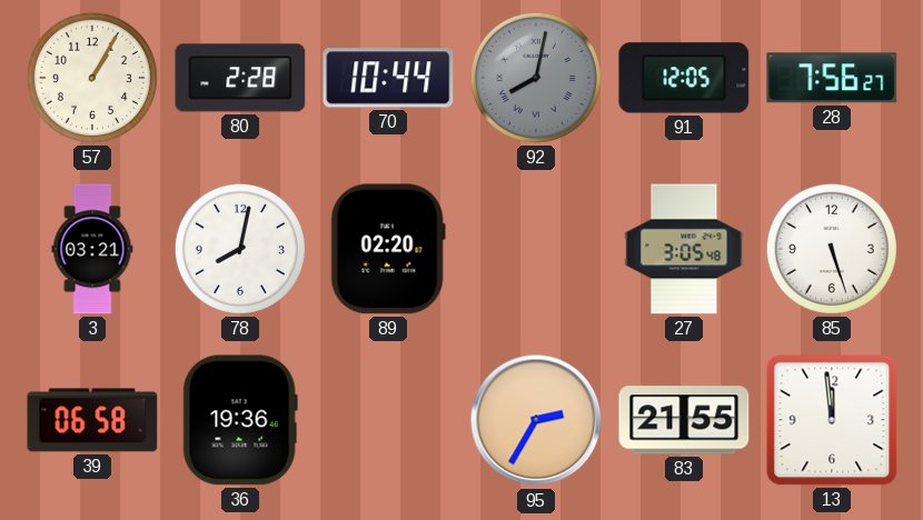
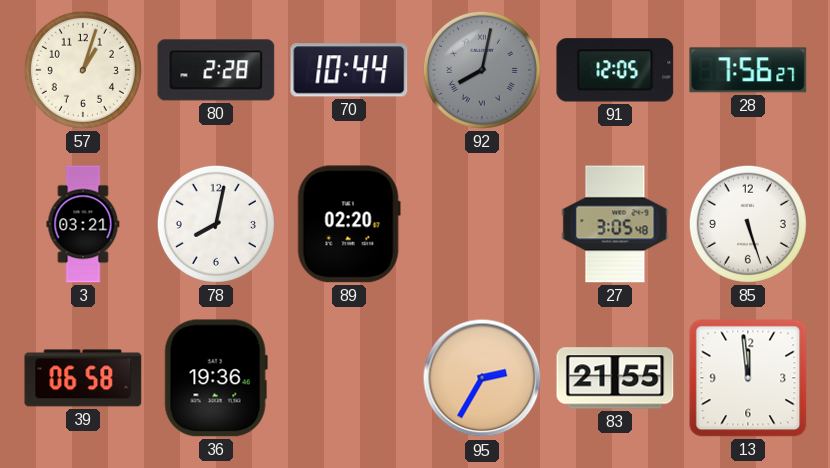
57: 1:05 -> 1:03
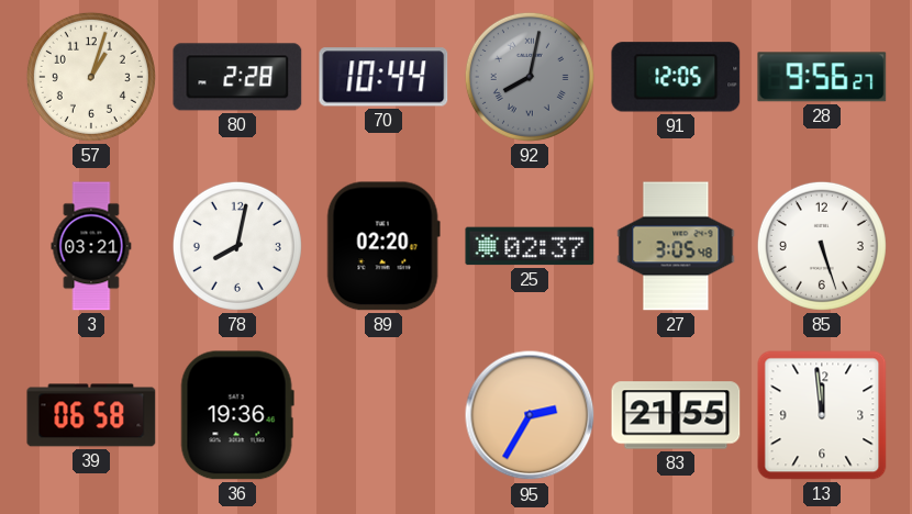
28: 7:56 -> 9:56
25: none -> 02:37
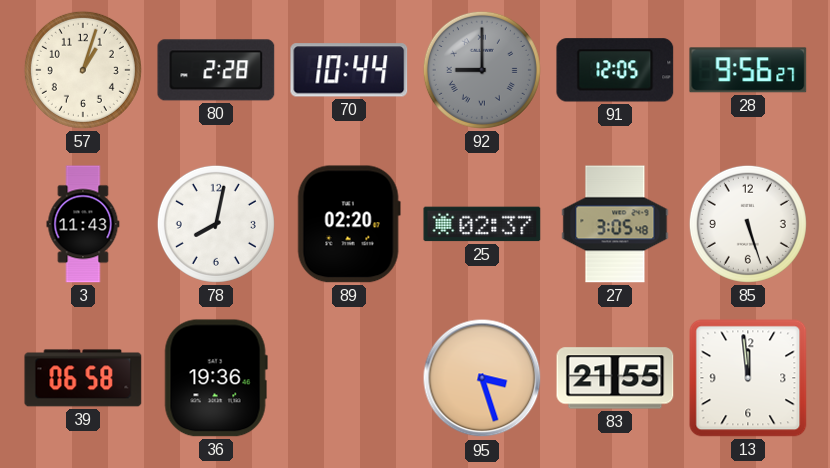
92: 8:02 -> 9:00
3: 03:21 -> 11:43
95: 2:35 -> 3:27
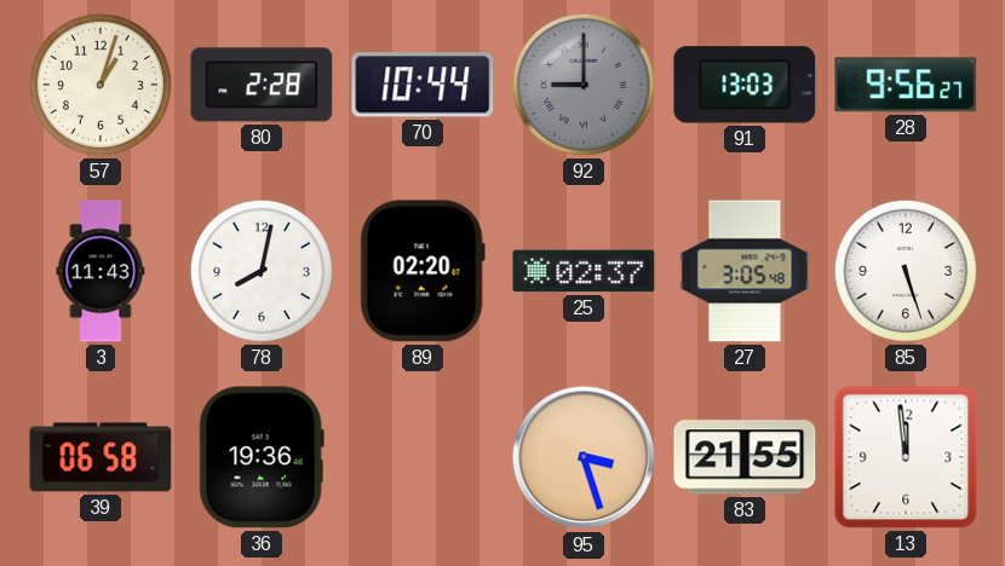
91: 12:05 -> 13:03
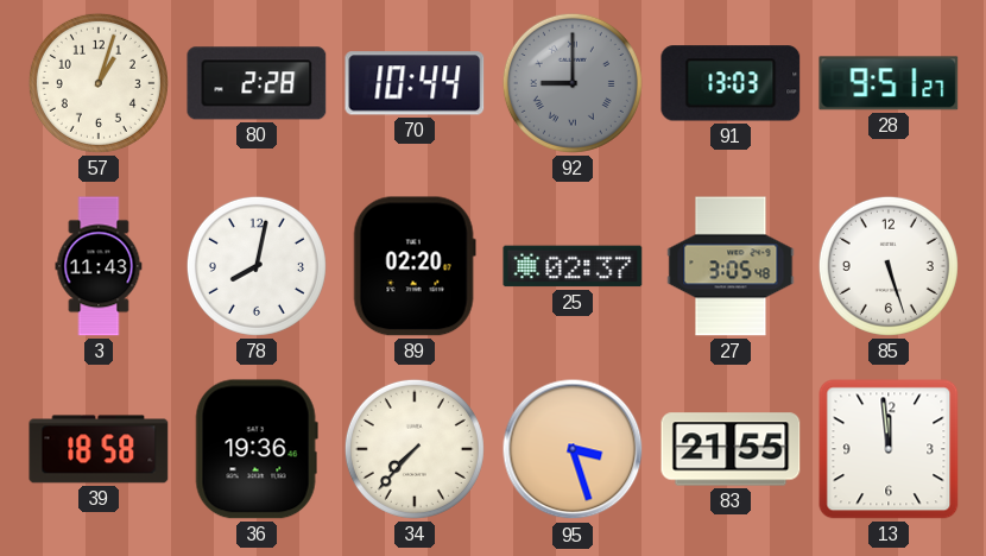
28: 9:56 -> 9:51
39: 06:58 -> 18:58
34: none -> 7:37
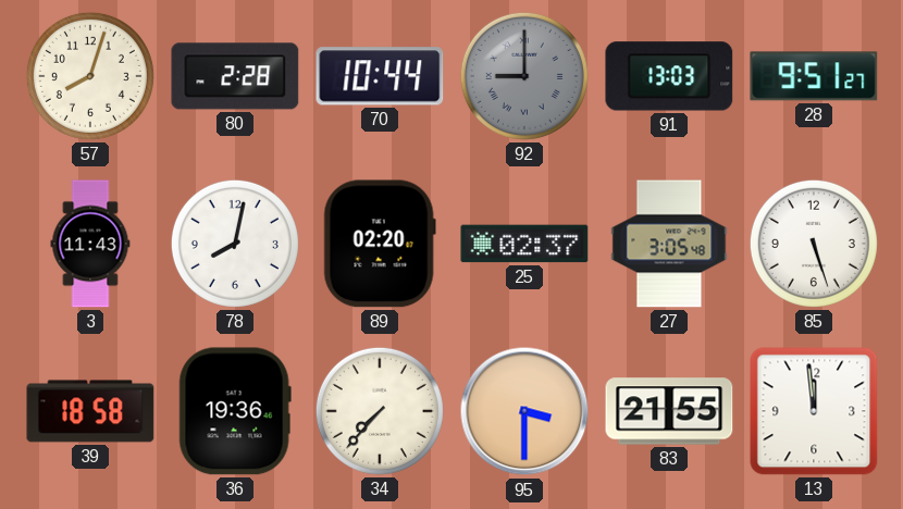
57: 1:03 -> 8:03
95: 3:27 -> 3:30
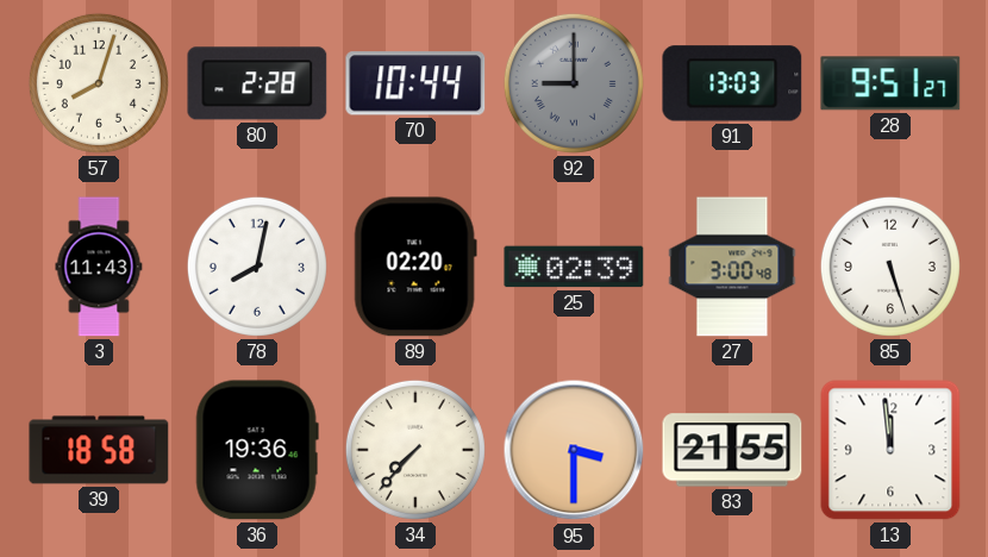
25: 02:37 -> 02:39
27: 3:05 -> 3:00
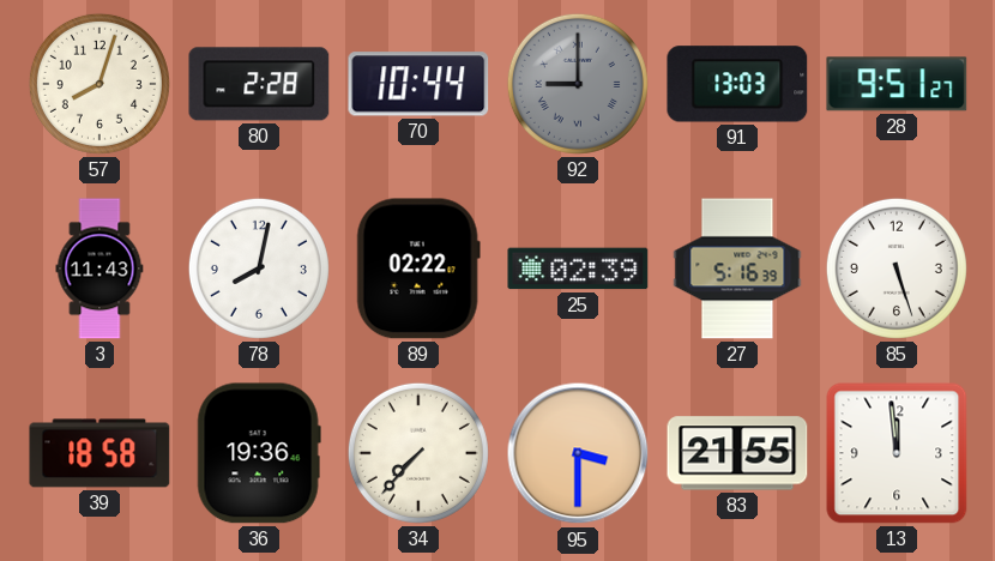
89: 02:20 -> 02:22
27: 3:00 -> 5:16
